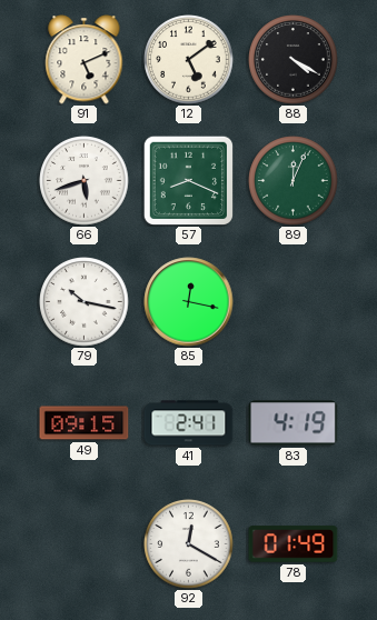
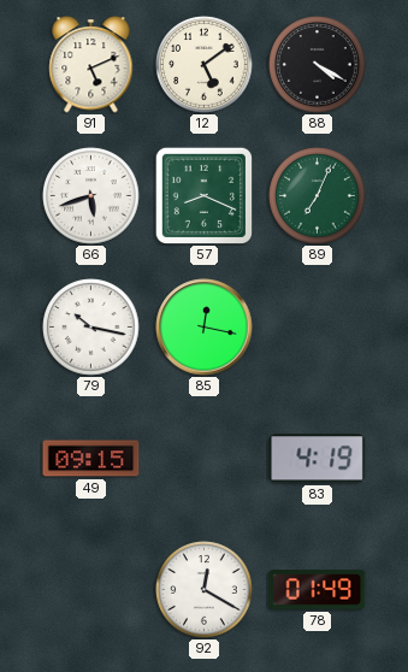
89: 12:04 -> 7:04
41: 2:41 -> none
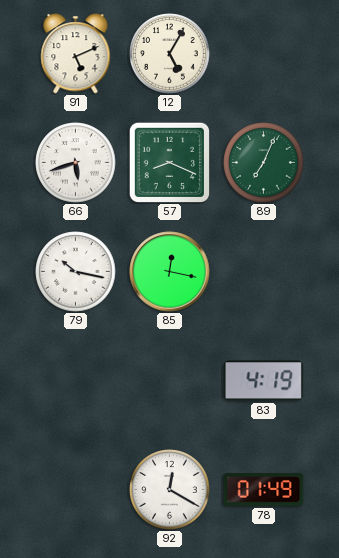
12: 5:09 -> 5:05
88: 4:20 -> none
49: 09:15 -> none
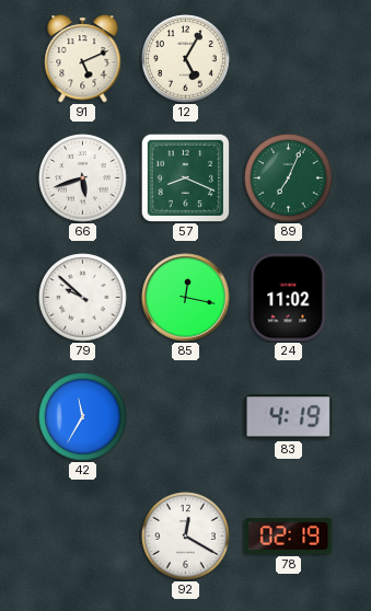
79: 10:17 -> 9:52
24: none -> 11:02
42: none -> 11:35
78: 01:49 -> 02:19
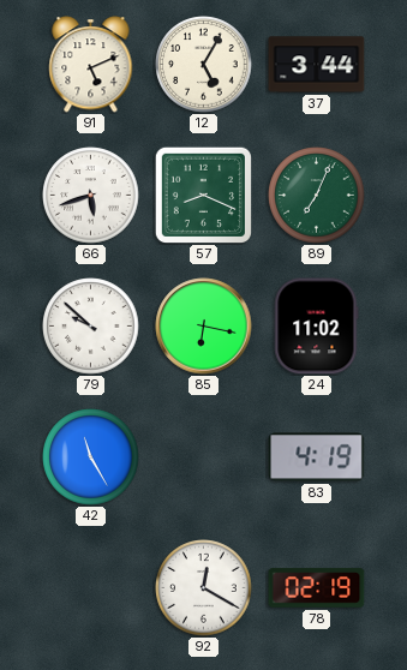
37: none -> 3:44
85: 12:17 -> 6:17
42: 11:35 -> 11:25
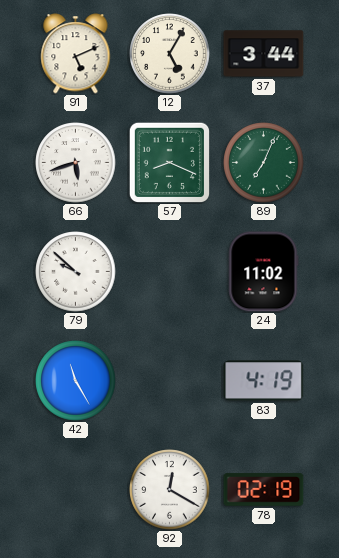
85: 6:17 -> none
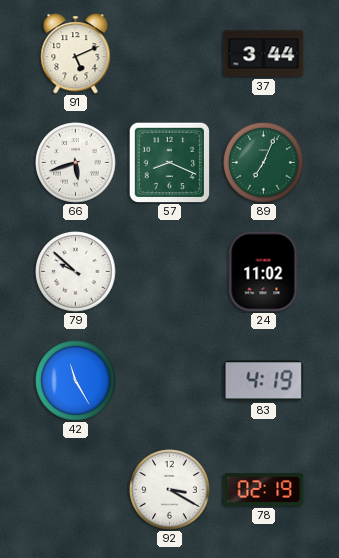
12: 5:05 -> none
92: 12:20 -> 3:20
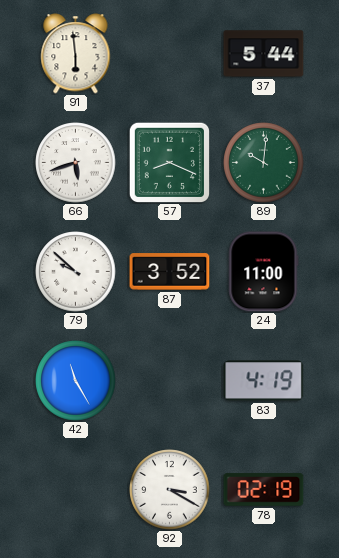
91: 5:11 -> 5:59
37: 3:44 -> 5:44
89: 7:04 -> 10:01
87: none -> 3:52
24: 11:02 -> 11:00
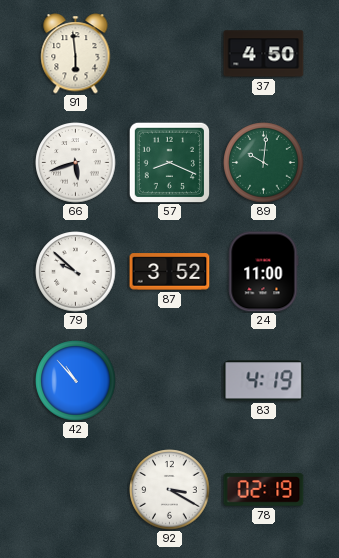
37: 5:44 -> 4:50
42: 11:25 -> 10:53
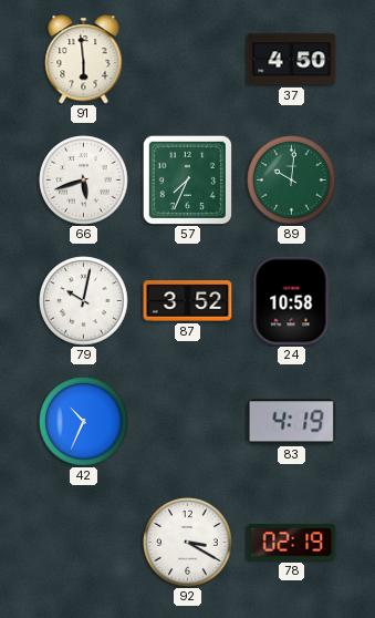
57: 8:19 -> 7:34
79: 9:52 -> 10:02
24: 11:00 -> 10:58
42: 10:53 -> 10:34
